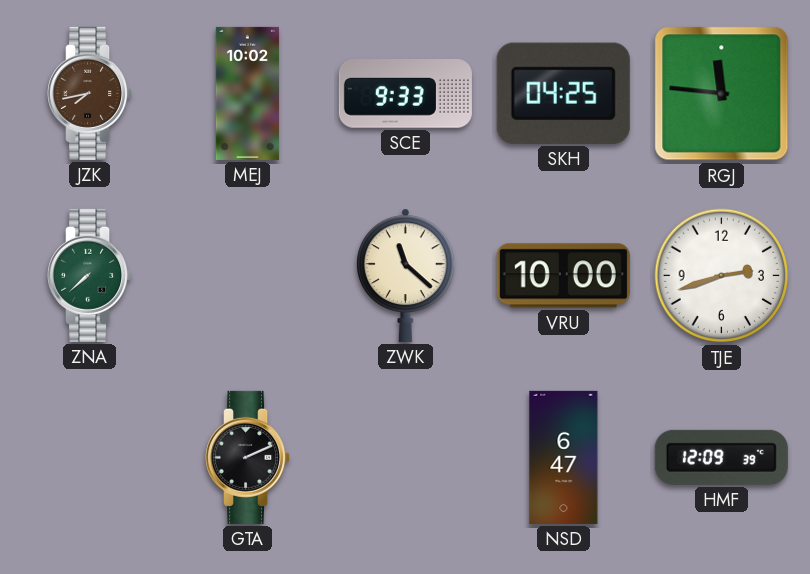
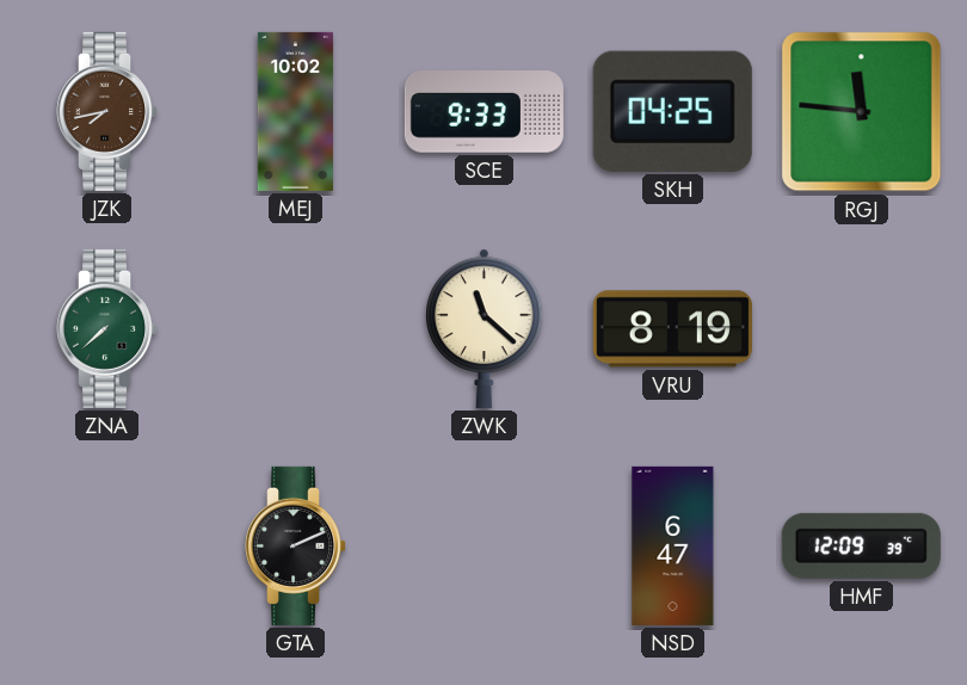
VRU: 10:00 -> 8:19
TJE: 2:42 -> none
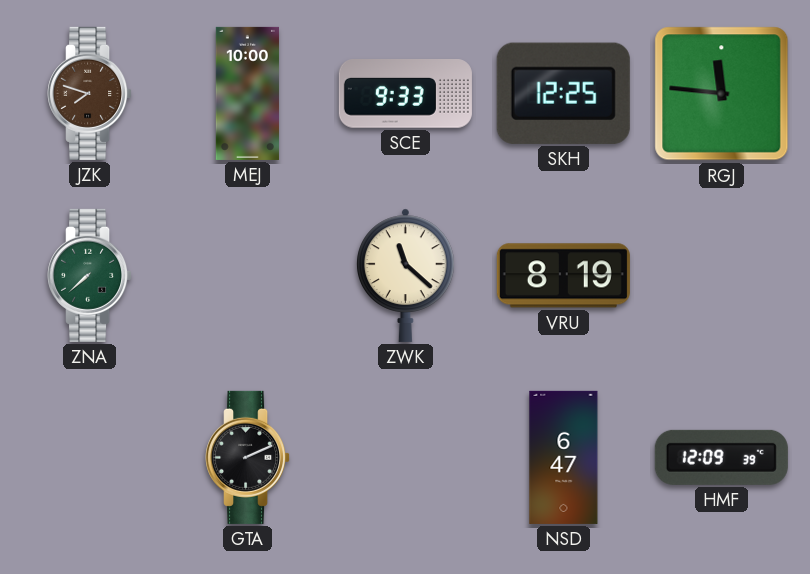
JZK: 7:43 -> 7:48
MEJ: 10:02 -> 10:00
SKH: 04:25 -> 12:25
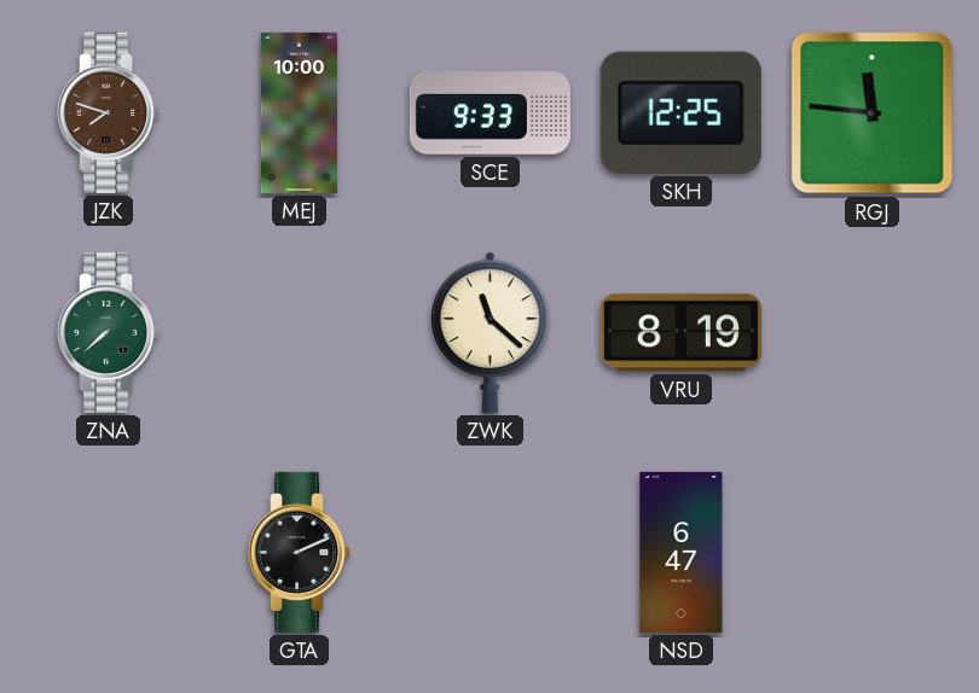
HMF: 12:09 -> none
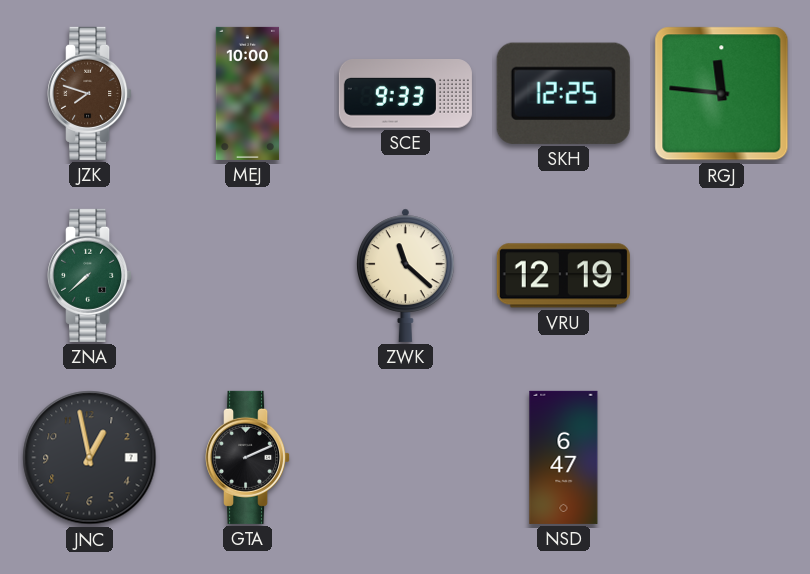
VRU: 8:19 -> 12:19
JNC: none -> 12:58
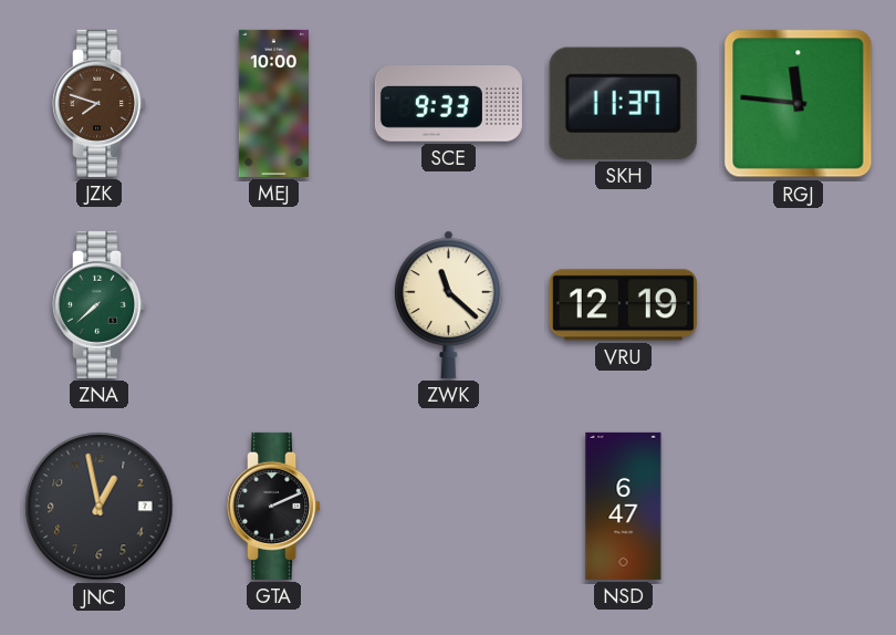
SKH: 12:25 -> 11:37
